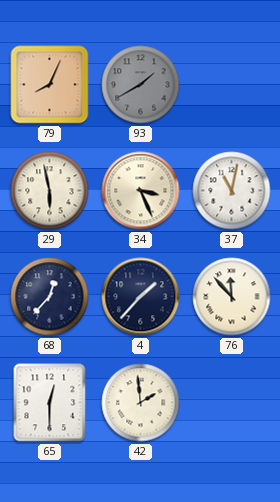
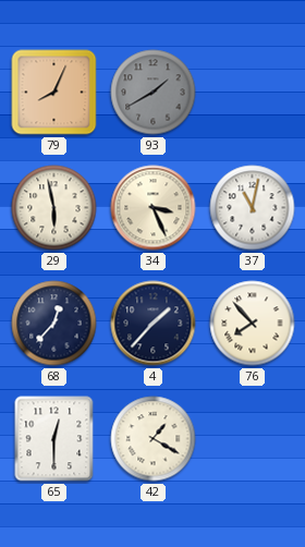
76: 11:53 -> 7:53
42: 1:59 -> 1:20
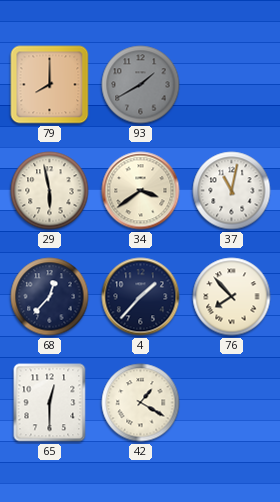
79: 8:04 -> 8:00
34: 3:26 -> 3:39
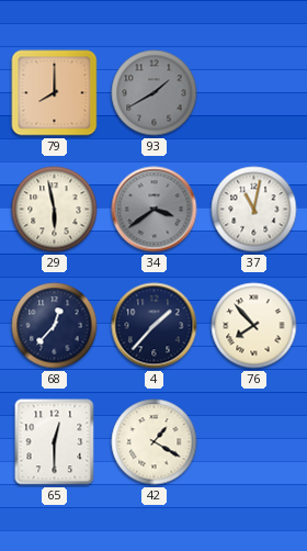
34 dial: cream -> grey
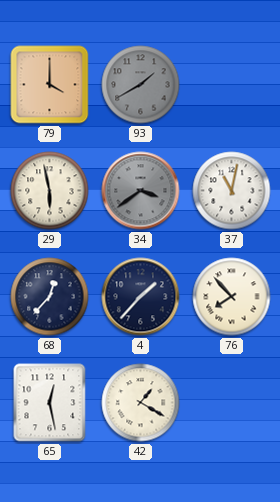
79: 8:00 -> 4:00
65: 12:30 -> 12:28
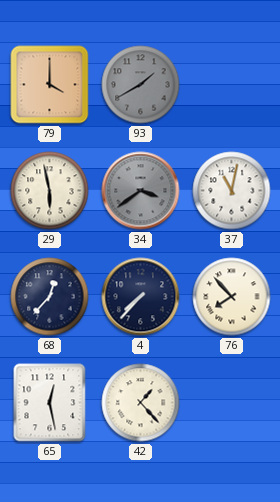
4: 1:37 -> 7:37
42: 1:20 -> 1:23
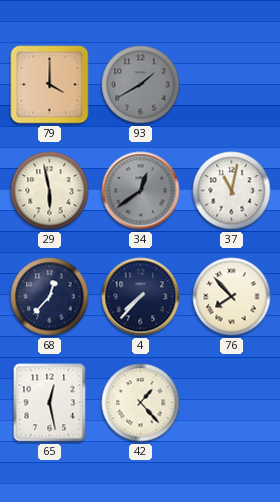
34: 3:39 -> 12:39
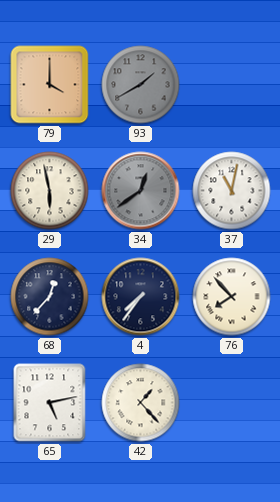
4: 7:37 -> 7:36
65: 12:28 -> 5:13
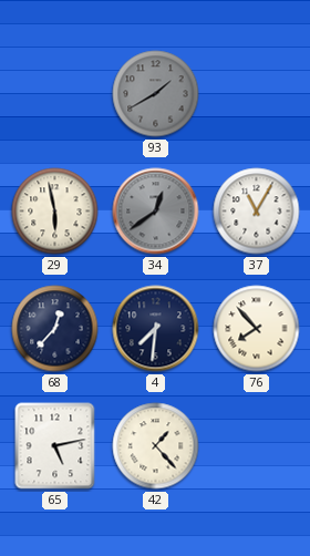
79: 4:00 -> none
37: 11:02 -> 11:05
4: 7:36 -> 7:31
